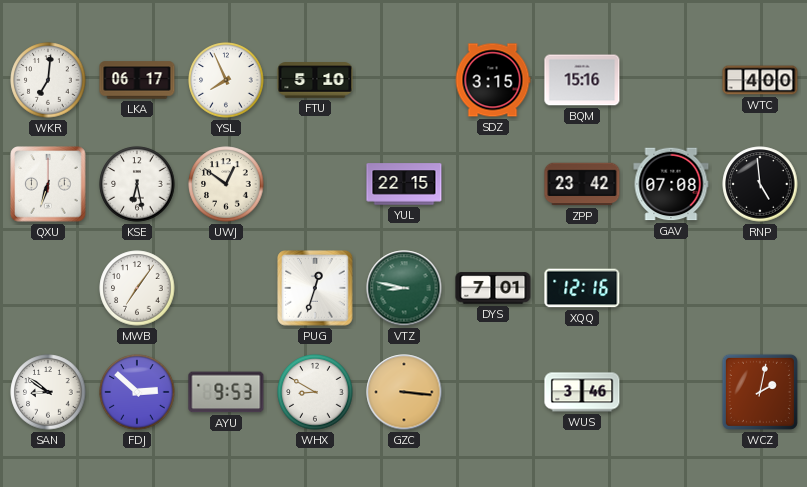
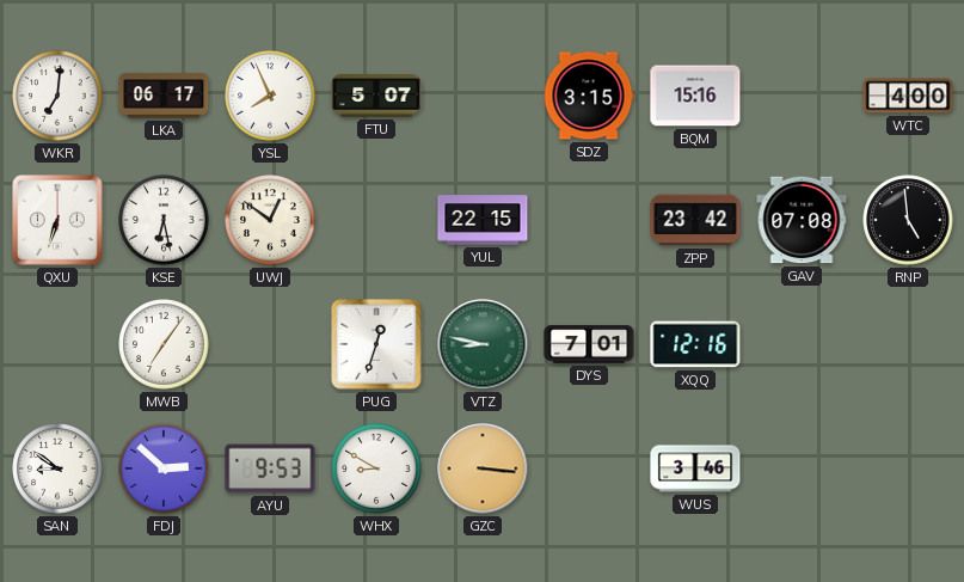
FTU: 5:10 -> 5:07
WCZ: 2:02 -> none
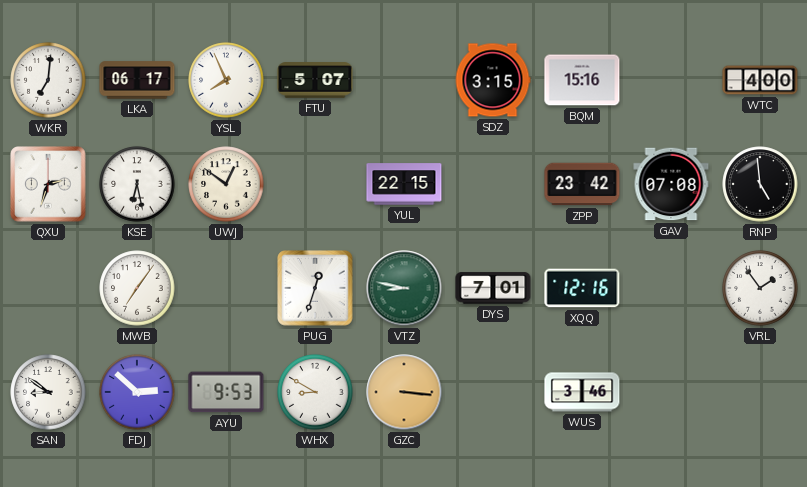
QXU: 6:33 -> 2:33
VRL: none -> 1:54
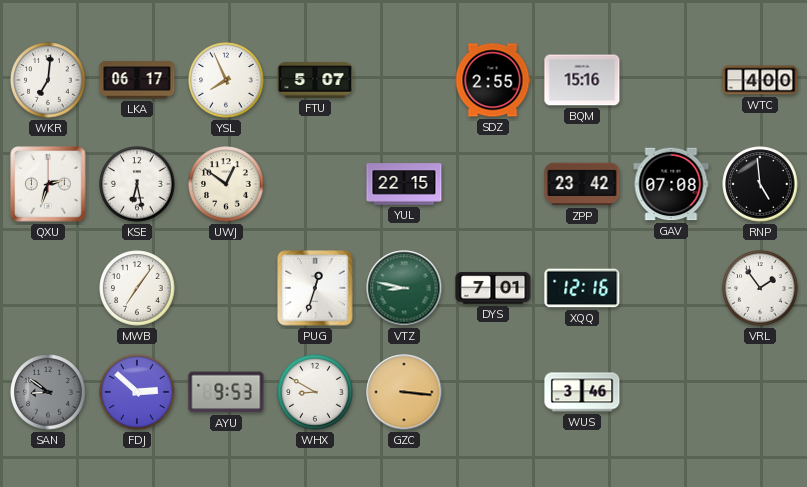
SDZ: 3:15 -> 2:55
SAN dial: white -> grey
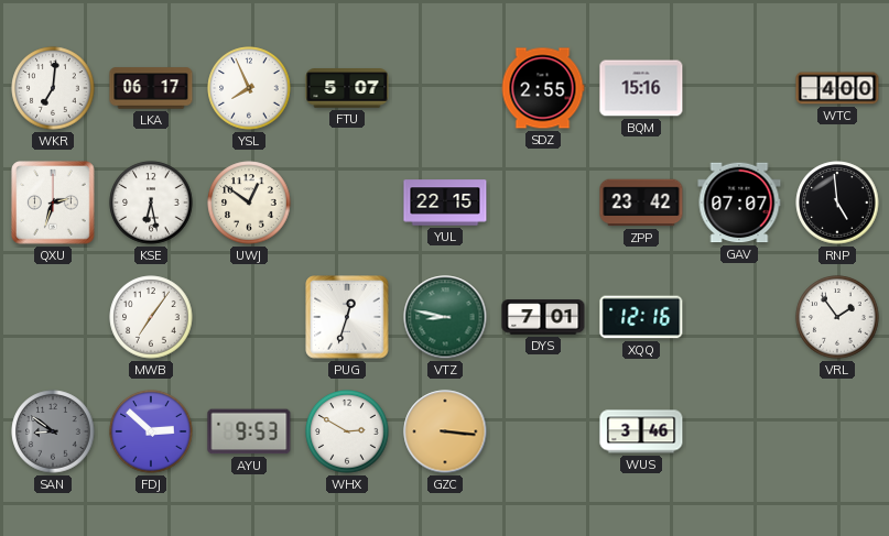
GAV: 07:08 -> 07:07
WHX: 8:50 -> 2:50
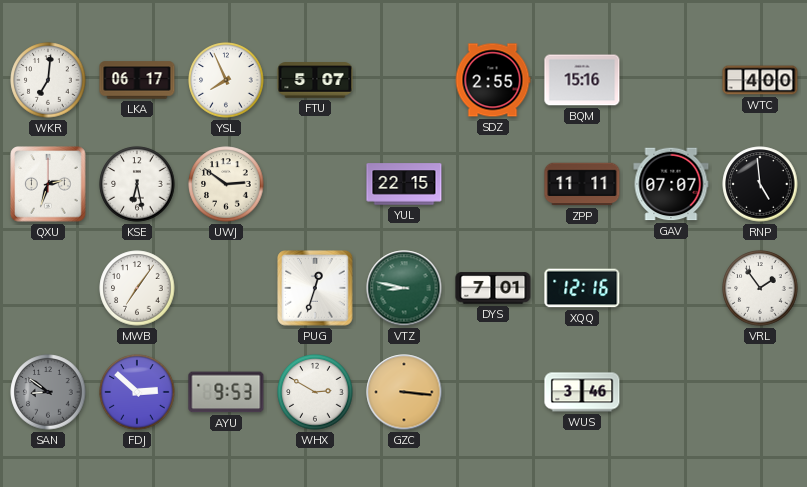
UWJ: 12:51 -> 2:51
ZPP: 23:42 -> 11:11
